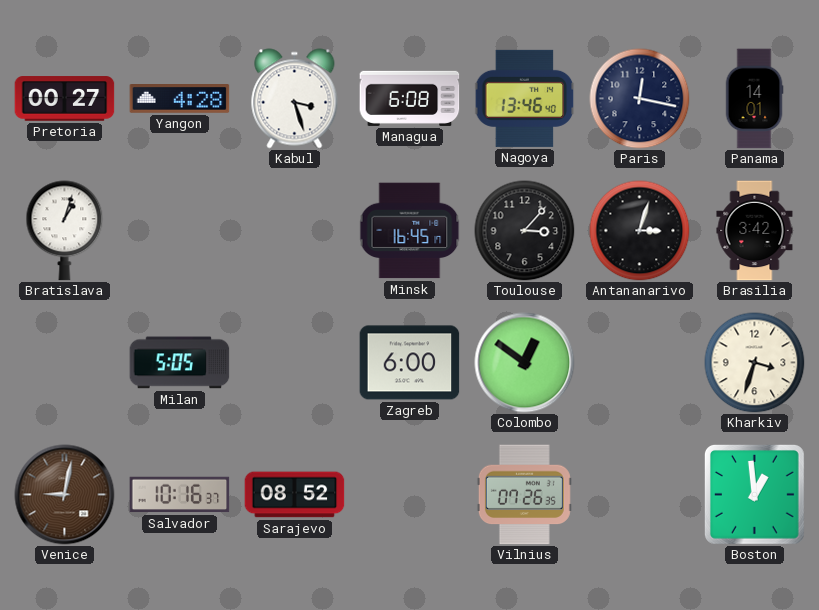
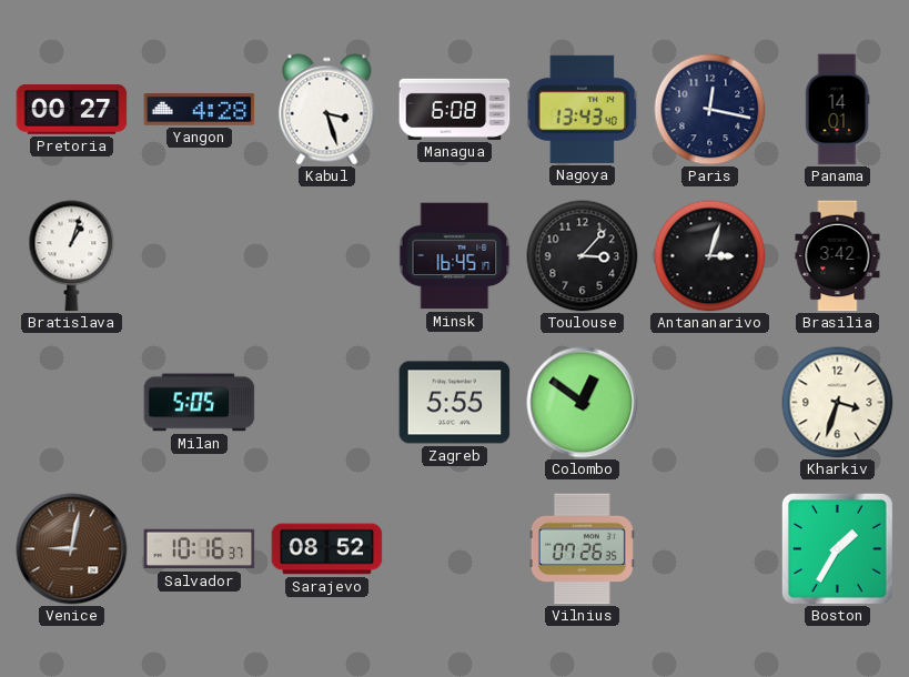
Nagoya: 13:46 -> 13:43
Zagreb: 6:00 -> 5:55
Boston: 12:59 -> 1:35
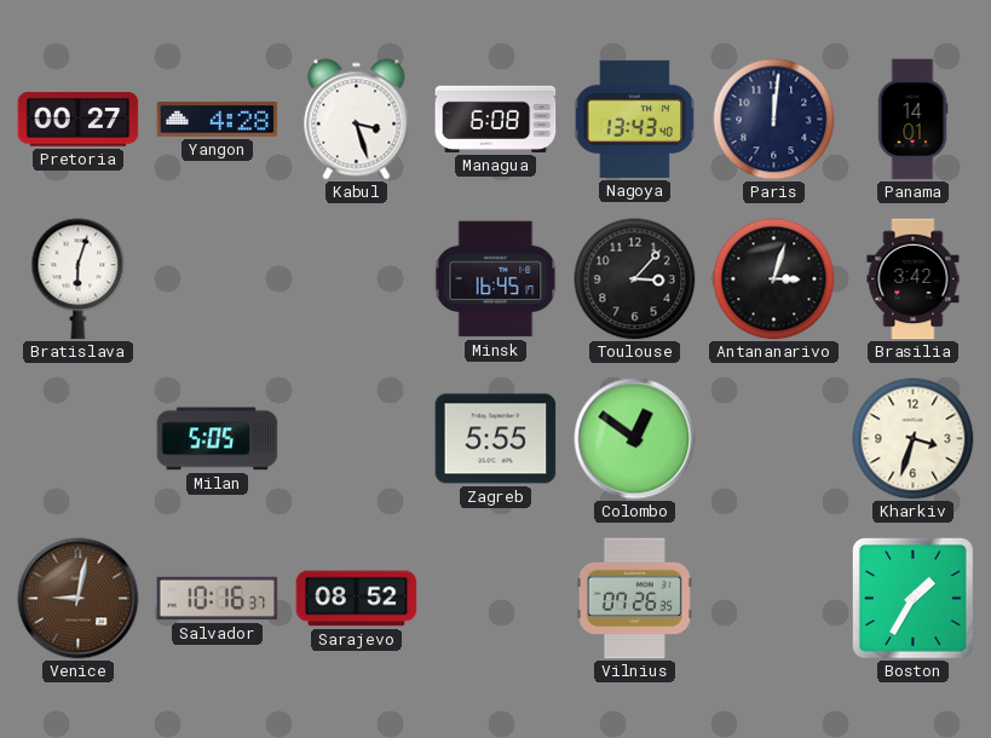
Paris: 12:17 -> 12:01
Bratislava: 1:03 -> 6:03
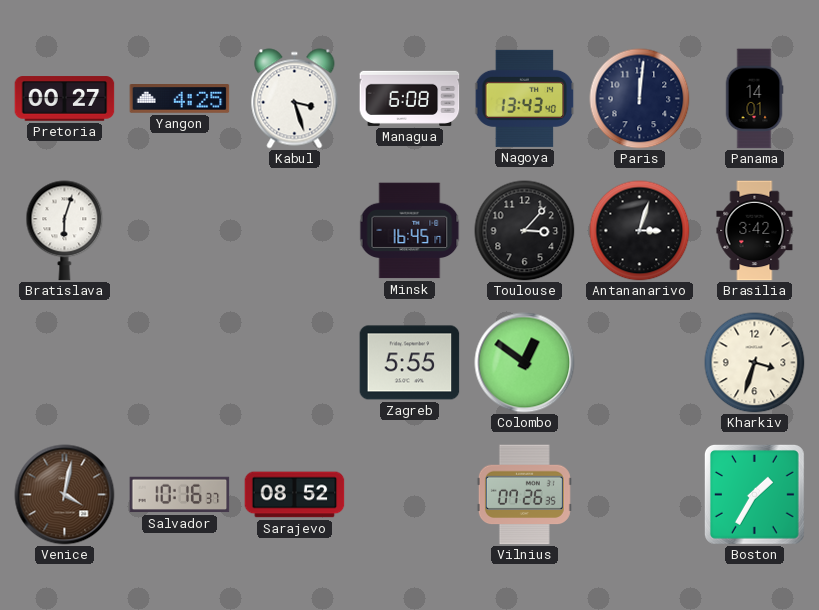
Yangon: 4:28 -> 4:25
Milan: 5:05 -> none
Venice: 9:02 -> 4:02
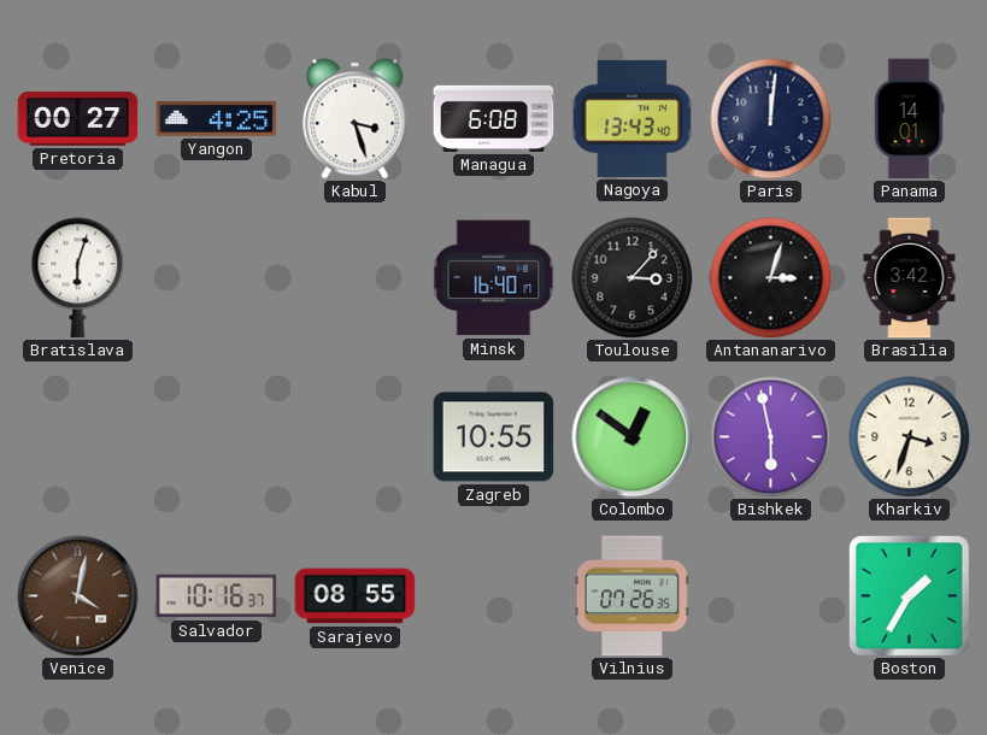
Minsk: 16:45 -> 16:40
Zagreb: 5:55 -> 10:55
Bishkek: none -> 5:58
Sarajevo: 08:52 -> 08:55
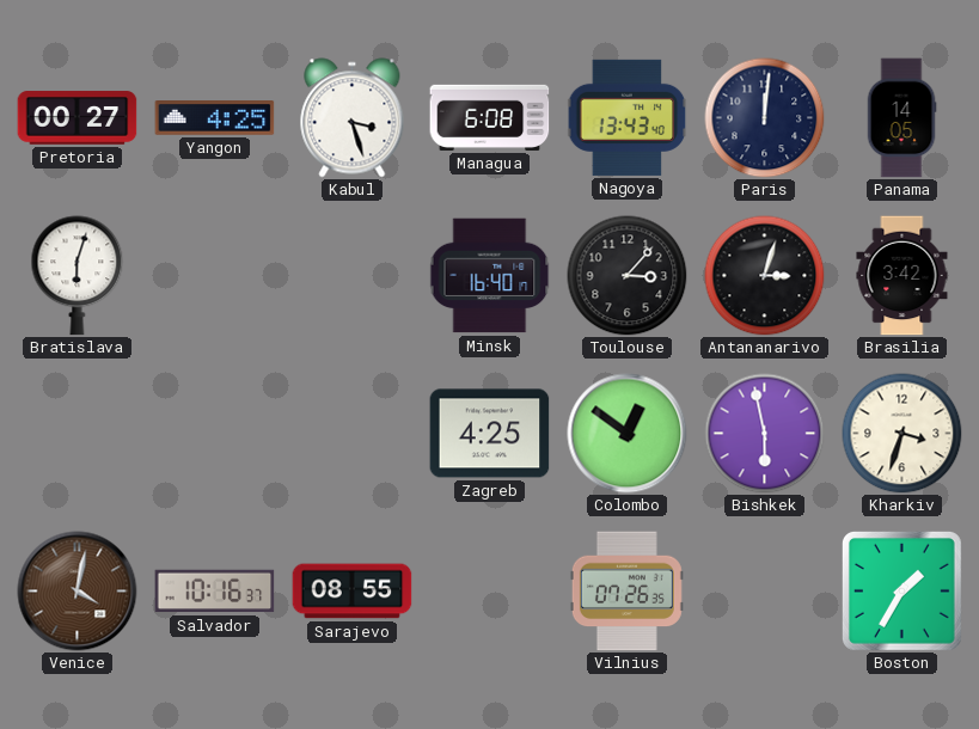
Panama: 14:01 -> 14:05
Zagreb: 10:55 -> 4:25
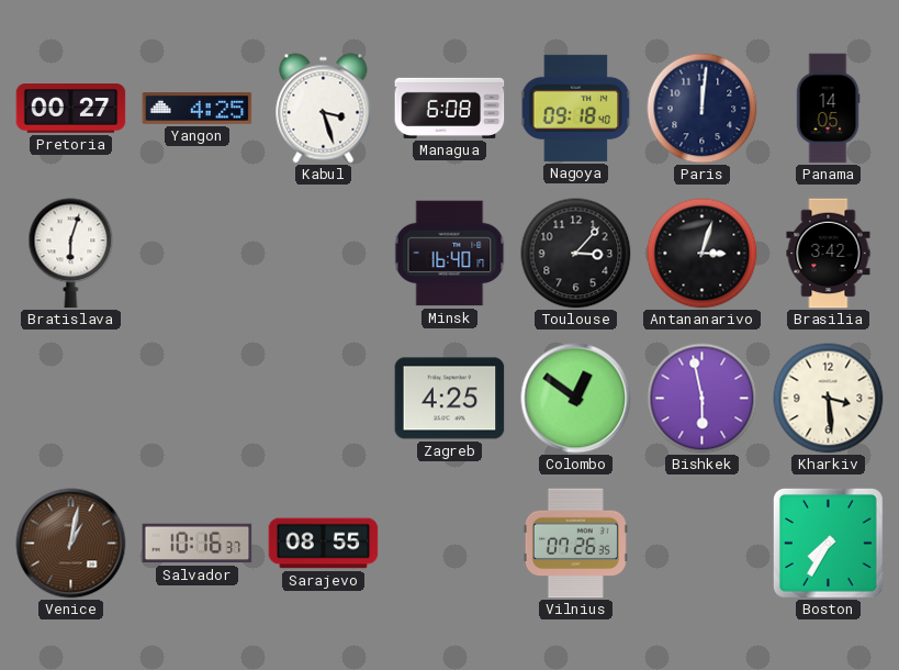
Nagoya: 13:43 -> 09:18
Kharkiv: 3:33 -> 3:29
Venice: 4:02 -> 1:02
Boston: 1:35 -> 7:35
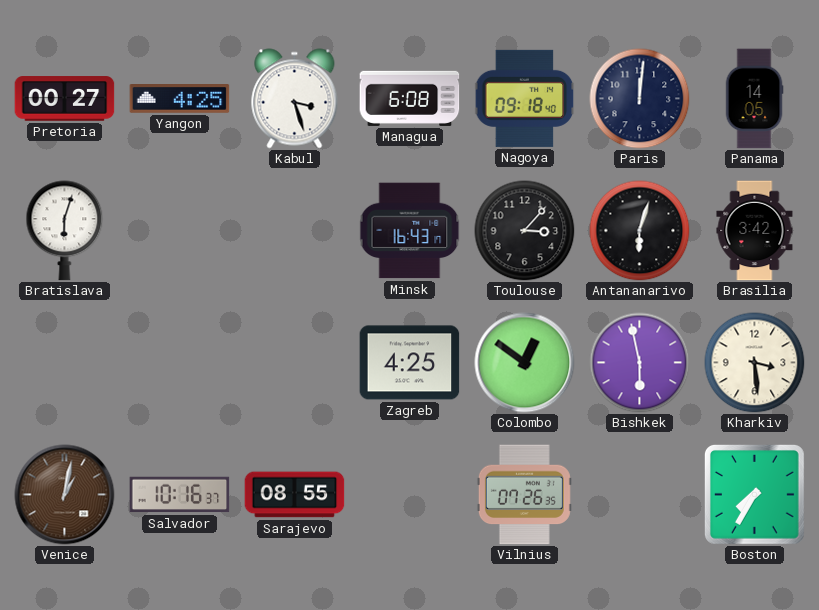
Minsk: 16:40 -> 16:43
Antananarivo: 3:03 -> 6:03
